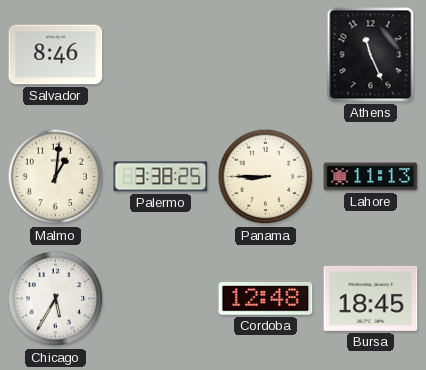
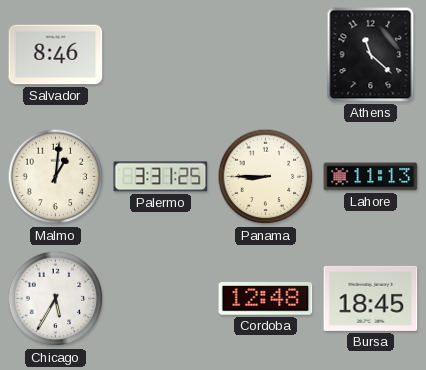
Athens: 11:26 -> 11:22
Palermo: 3:38 -> 3:31
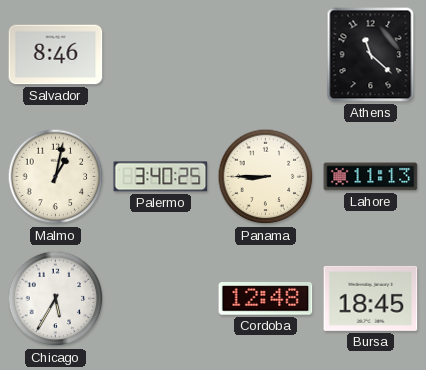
Malmo: 1:01 -> 1:02
Palermo: 3:31 -> 3:40
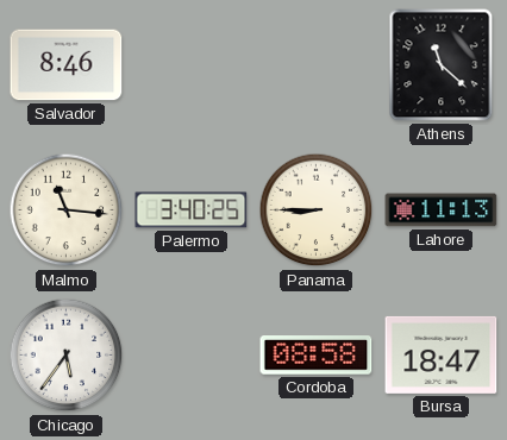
Malmo: 1:02 -> 11:16
Chicago: 5:35 -> 5:36
Cordoba: 12:48 -> 08:58
Bursa: 18:45 -> 18:47
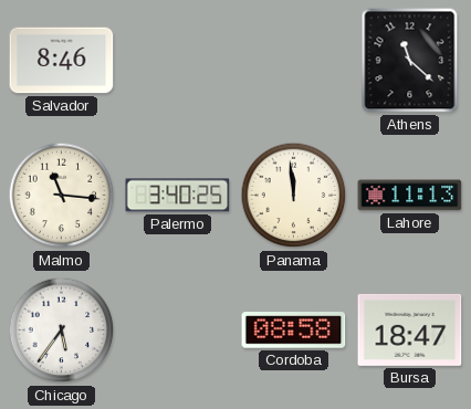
Panama: 8:45 -> 11:59
